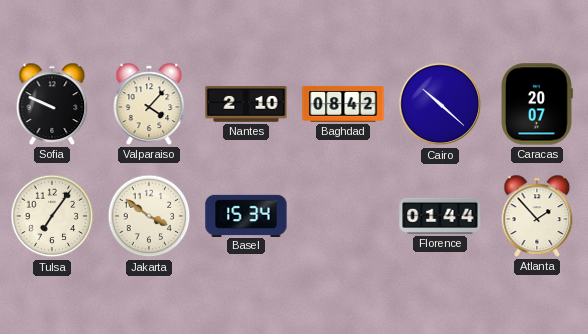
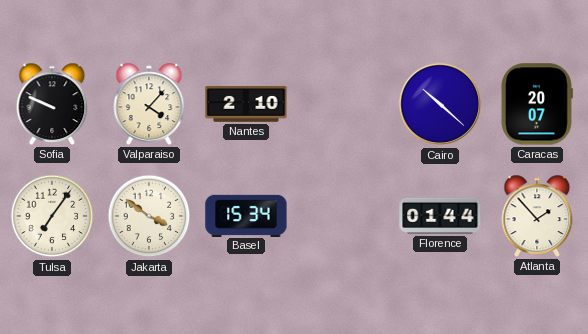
Baghdad: 08:42 -> none
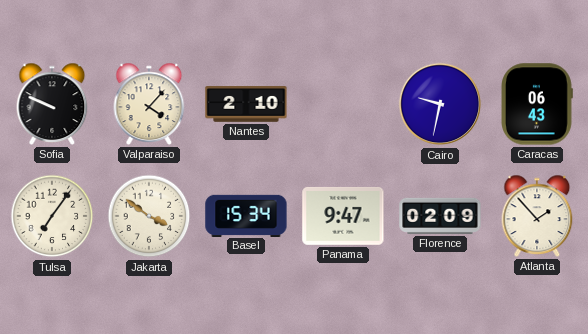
Cairo: 10:22 -> 9:32
Caracas: 20:07 -> 06:43
Panama: none -> 9:47
Florence: 01:44 -> 02:09
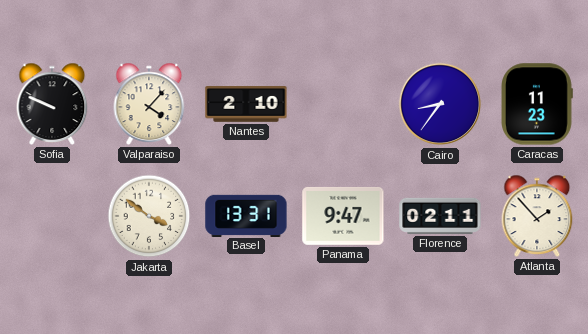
Cairo: 9:32 -> 8:36
Caracas: 06:43 -> 11:23
Tulsa: 7:06 -> none
Basel: 15:34 -> 13:31
Florence: 02:09 -> 02:11
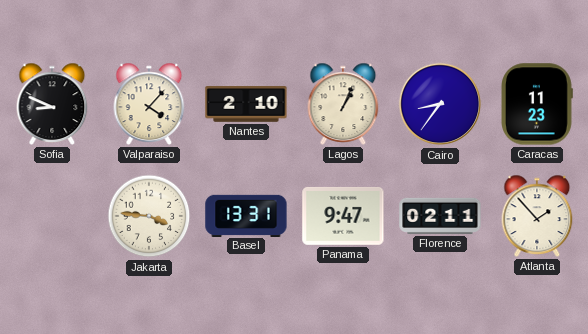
Sofia: 9:49 -> 8:49
Lagos: none -> 1:04
Jakarta: 3:51 -> 3:46
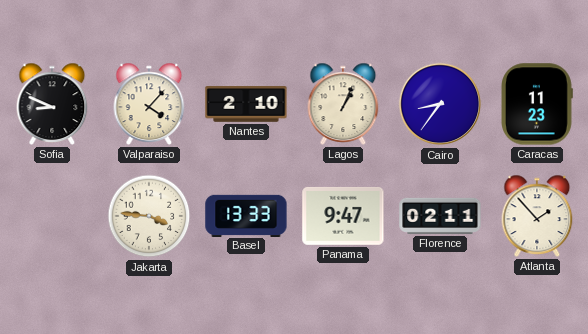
Basel: 13:31 -> 13:33
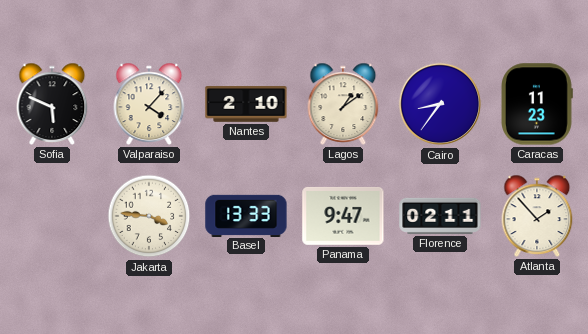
Sofia: 8:49 -> 5:49
Lagos: 1:04 -> 1:09
